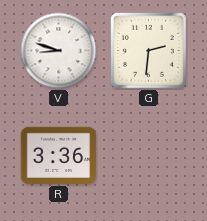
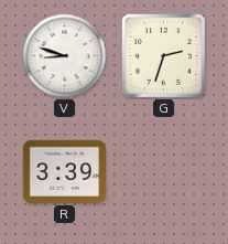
G: 2:31 -> 2:33
R: 3:36 -> 3:39
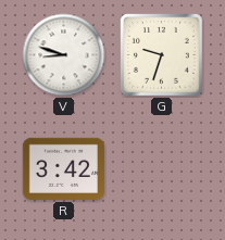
G: 2:33 -> 9:33
R: 3:39 -> 3:42
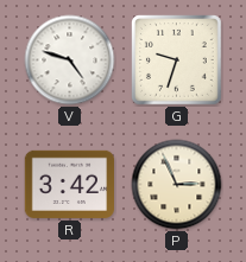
V: 8:48 -> 4:48
P: none -> 2:56
